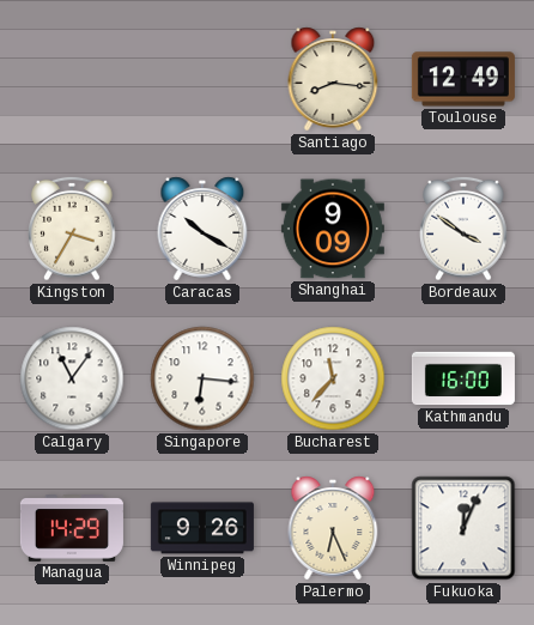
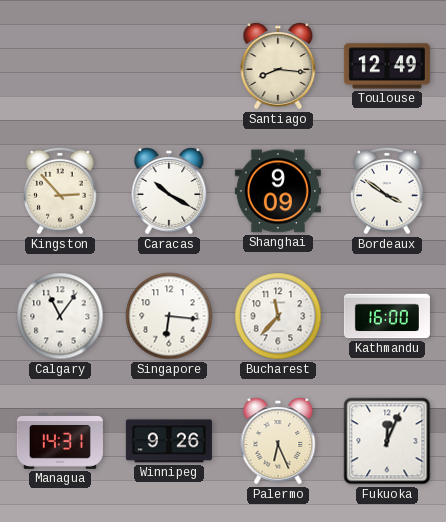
Kingston: 3:35 -> 2:53
Managua: 14:29 -> 14:31
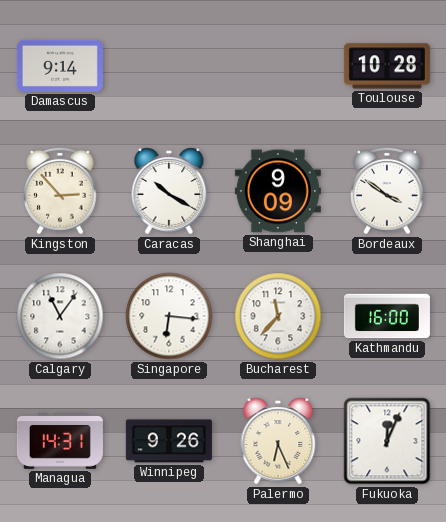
Damascus: none -> 9:14
Santiago: 8:16 -> none
Toulouse: 12:49 -> 10:28
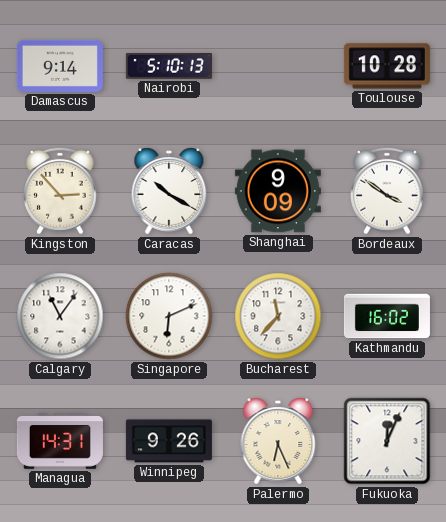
Nairobi: none -> 5:10
Singapore: 6:16 -> 6:11
Kathmandu: 16:00 -> 16:02
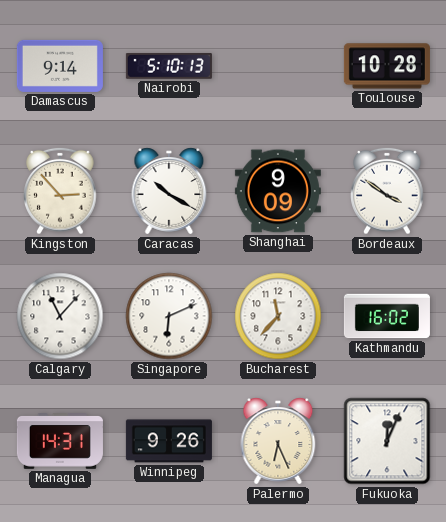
Calgary: 11:06 -> 11:07
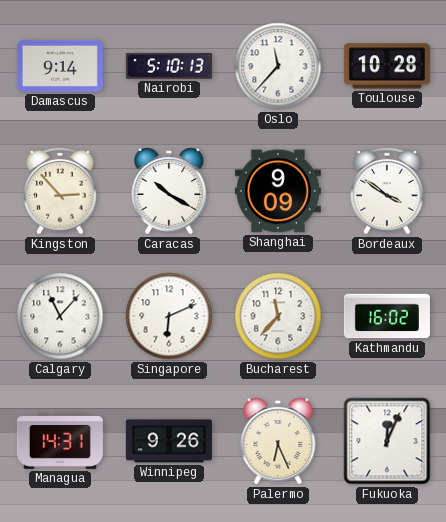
Oslo: none -> 11:37
